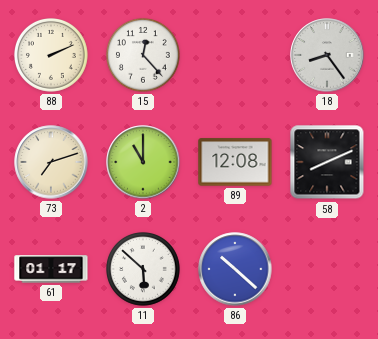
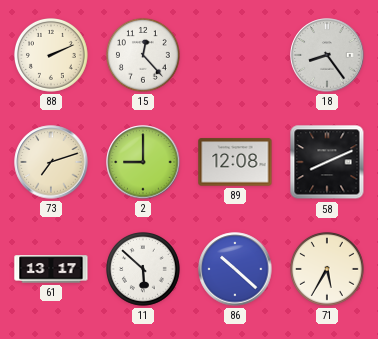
2: 11:00 -> 9:00
61: 01:17 -> 13:17
71: none -> 5:35
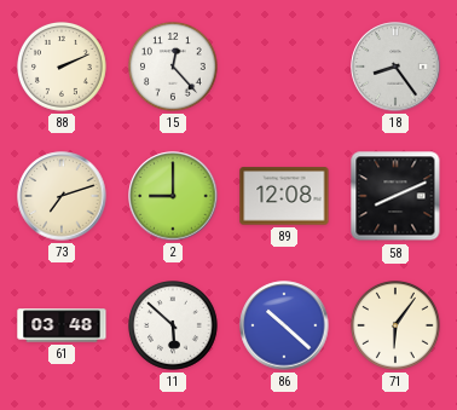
61: 13:17 -> 03:48
71: 5:35 -> 6:06
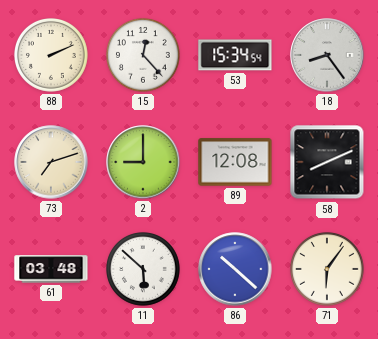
53: none -> 15:34
